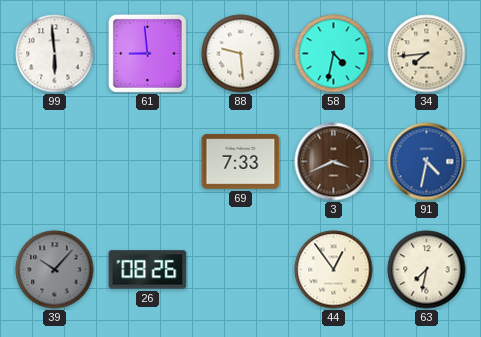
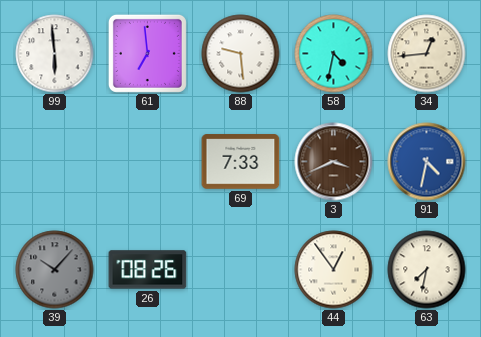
61: 8:59 -> 6:59
34: 7:44 -> 12:44
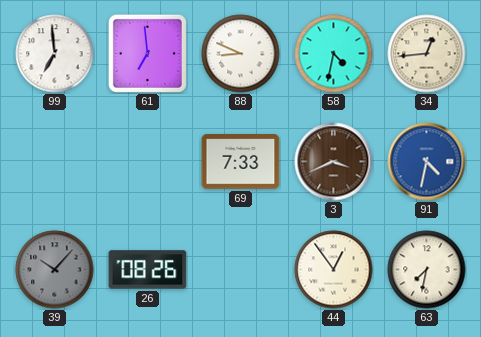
99: 5:59 -> 6:59
88: 9:29 -> 8:49
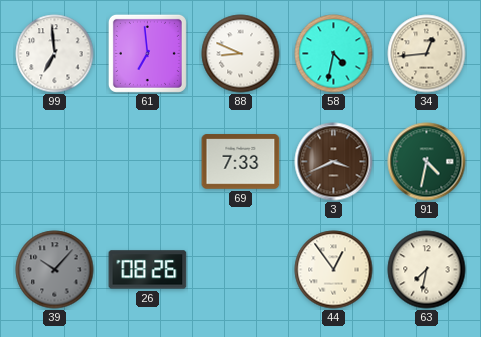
91 dial: blue -> green
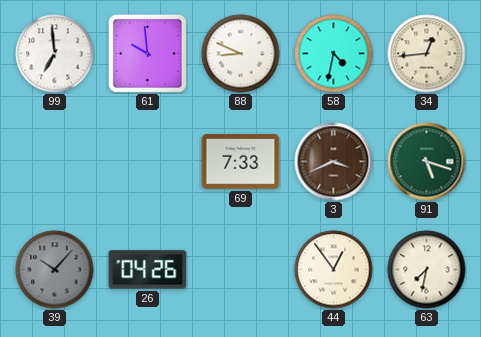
61: 6:59 -> 9:59
91: 4:32 -> 5:18
26: 08:26 -> 04:26
